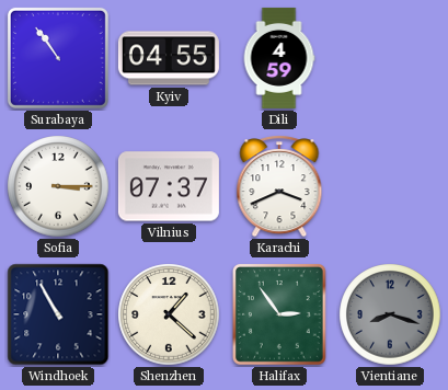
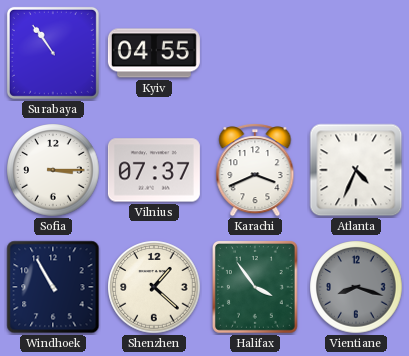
Dili: 4:59 -> none
Atlanta: none -> 4:34
Halifax: 2:54 -> 3:54
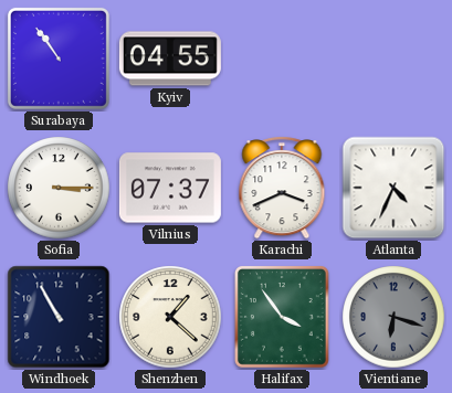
Vientiane: 8:18 -> 6:18
